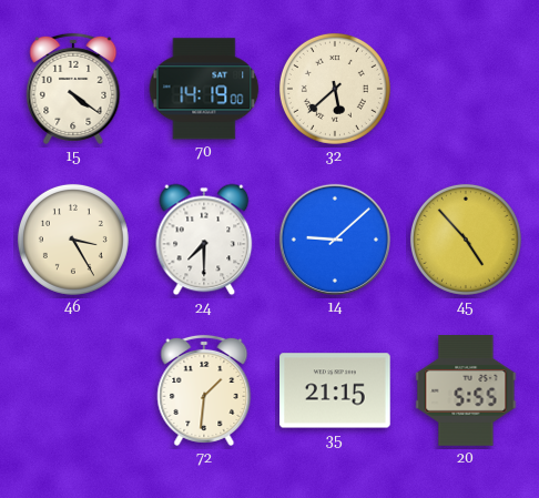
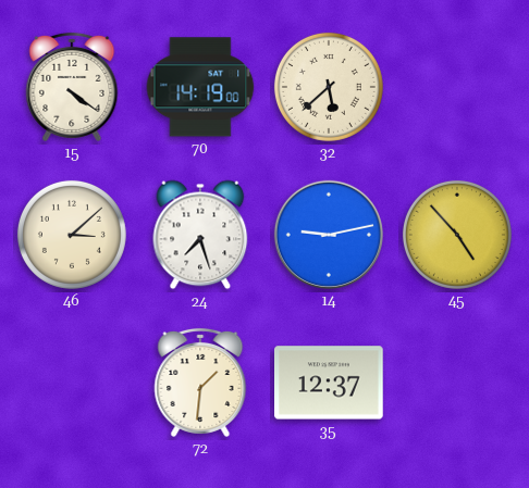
46: 3:25 -> 3:08
24: 7:30 -> 7:27
14: 9:08 -> 9:13
35: 21:15 -> 12:37
20: 5:55 -> none
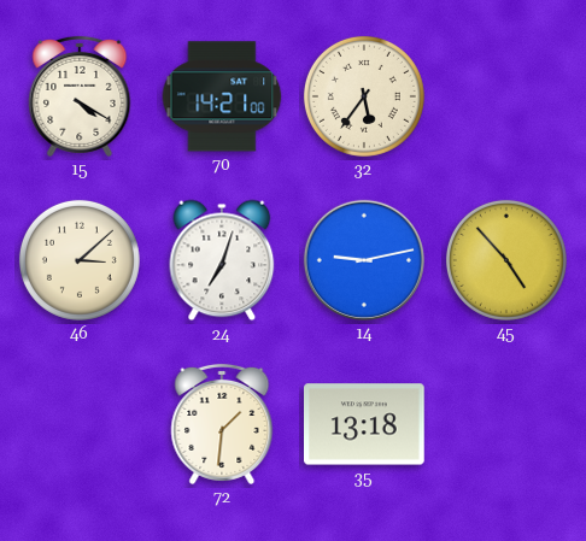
15: 4:21 -> 4:20
70: 14:19 -> 14:21
32: 5:38 -> 5:36
24: 7:27 -> 7:03
35: 12:37 -> 13:18
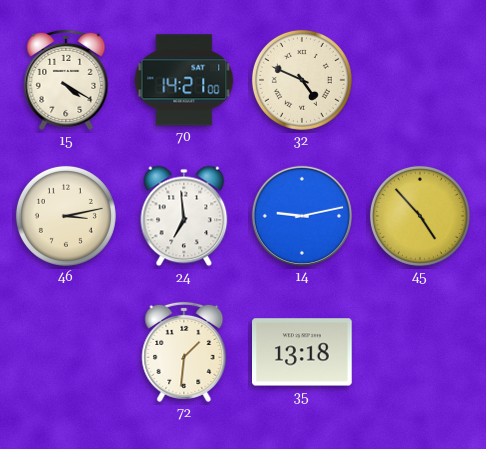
32: 5:36 -> 4:49
46: 3:08 -> 3:13
24: 7:03 -> 6:59
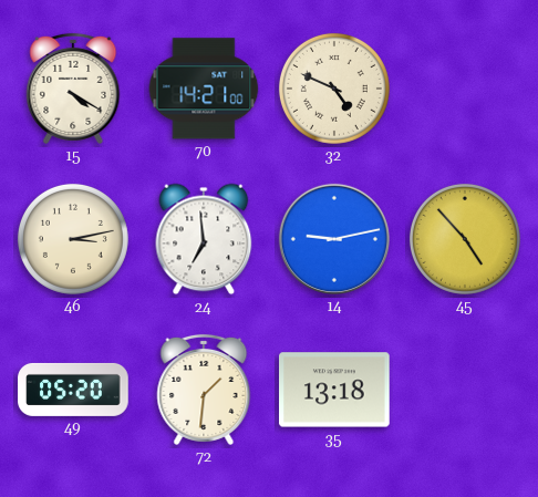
49: none -> 05:20
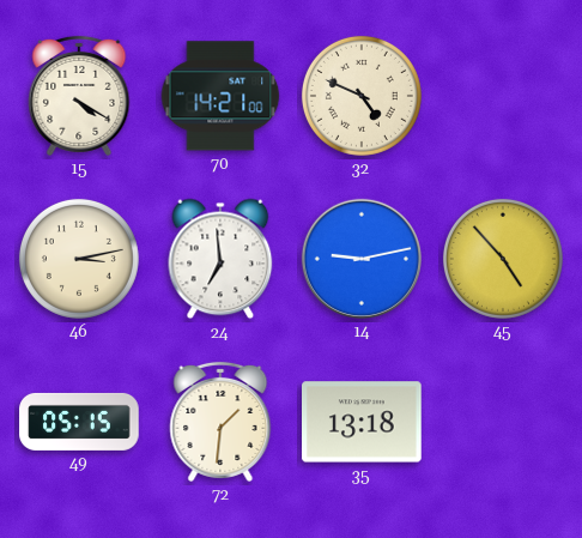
49: 05:20 -> 05:15
